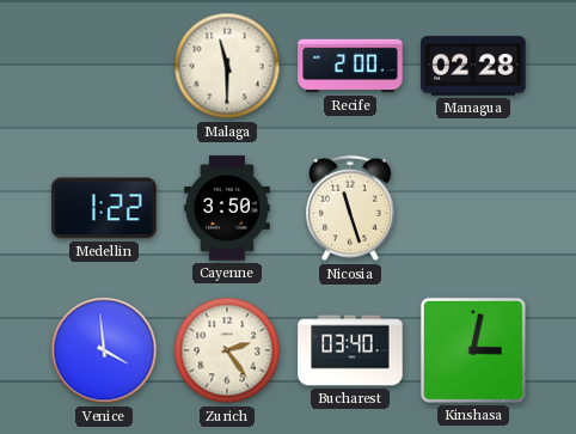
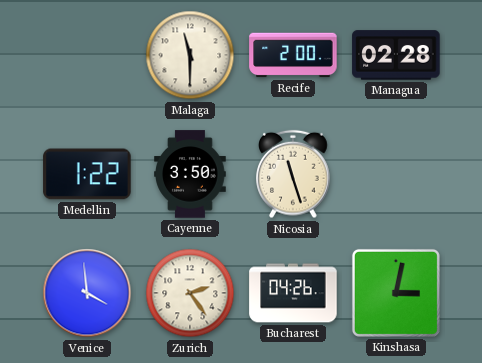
Bucharest: 03:40 -> 04:26
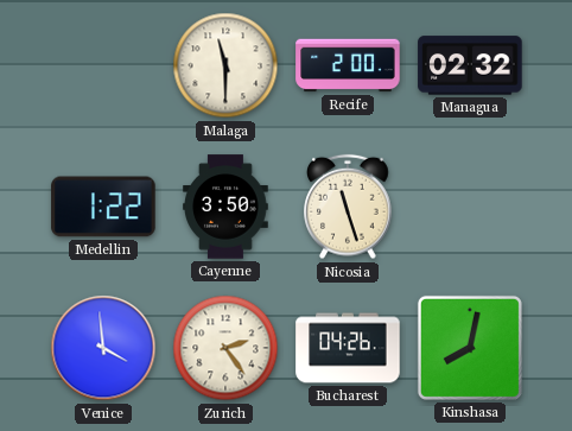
Managua: 02:28 -> 02:32
Kinshasa: 3:02 -> 8:02
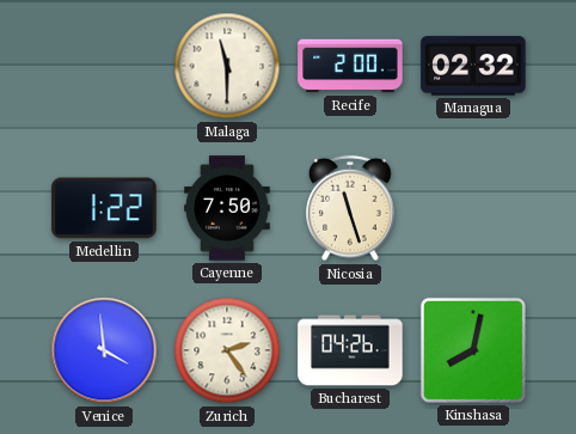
Cayenne: 3:50 -> 7:50
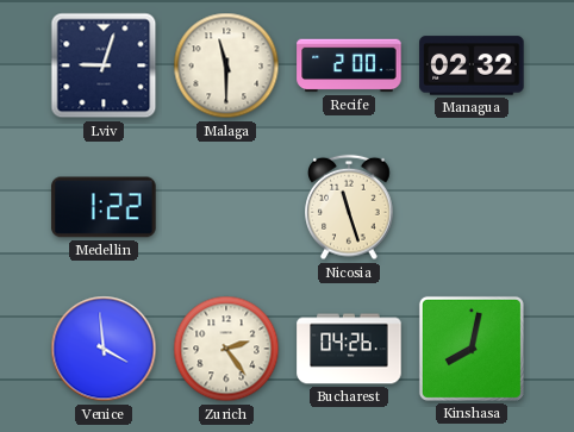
Lviv: none -> 9:03
Cayenne: 7:50 -> none
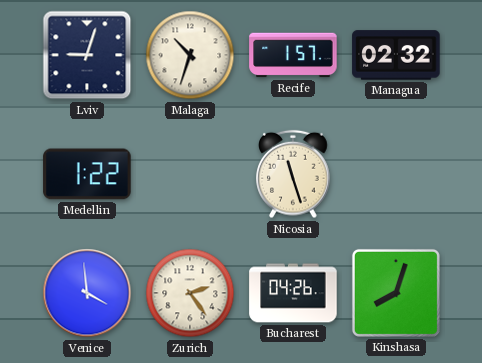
Malaga: 11:30 -> 10:33
Recife: 2:00 -> 1:57
Kinshasa: 8:02 -> 8:03
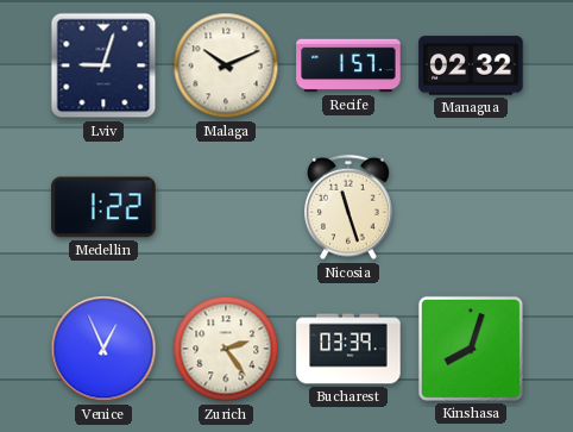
Malaga: 10:33 -> 10:11
Venice: 3:59 -> 12:56
Bucharest: 04:26 -> 03:39
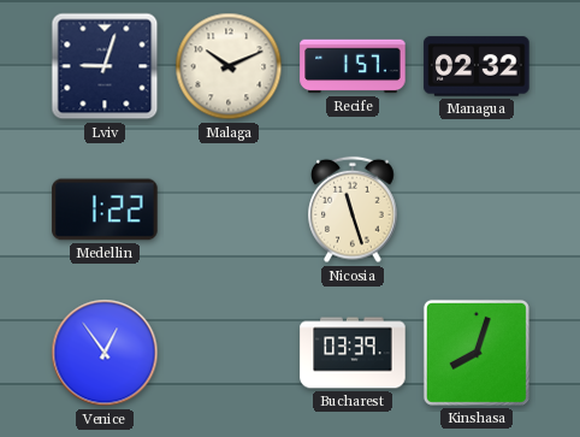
Venice: 12:56 -> 12:54
Zurich: 2:24 -> none
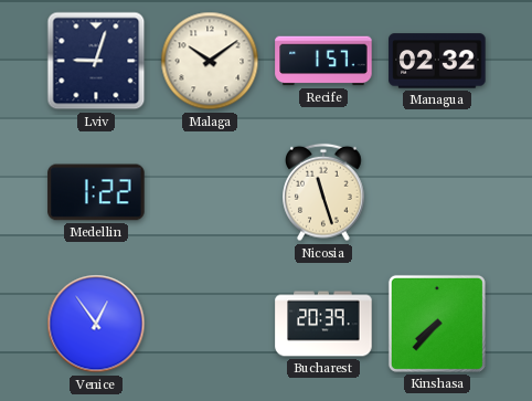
Malaga: 10:11 -> 10:09
Bucharest: 03:39 -> 20:39
Kinshasa: 8:03 -> 7:37
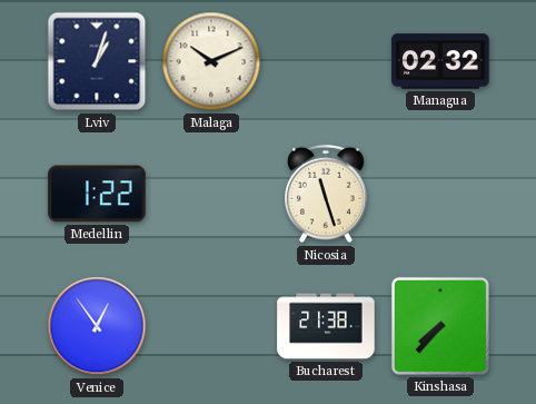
Lviv: 9:03 -> 1:03
Malaga: 10:09 -> 10:11
Recife: 1:57 -> none
Bucharest: 20:39 -> 21:38
